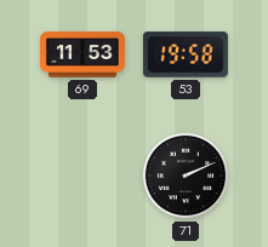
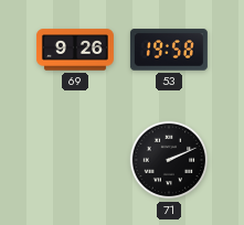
69: 11:53 -> 9:26
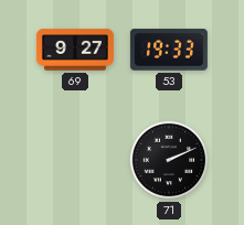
69: 9:26 -> 9:27
53: 19:58 -> 19:33
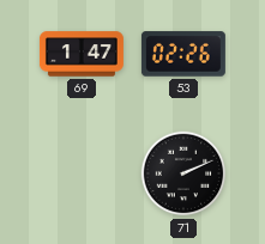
69: 9:27 -> 1:47
53: 19:33 -> 02:26
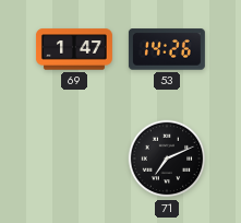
53: 02:26 -> 14:26
71: 2:11 -> 7:11
